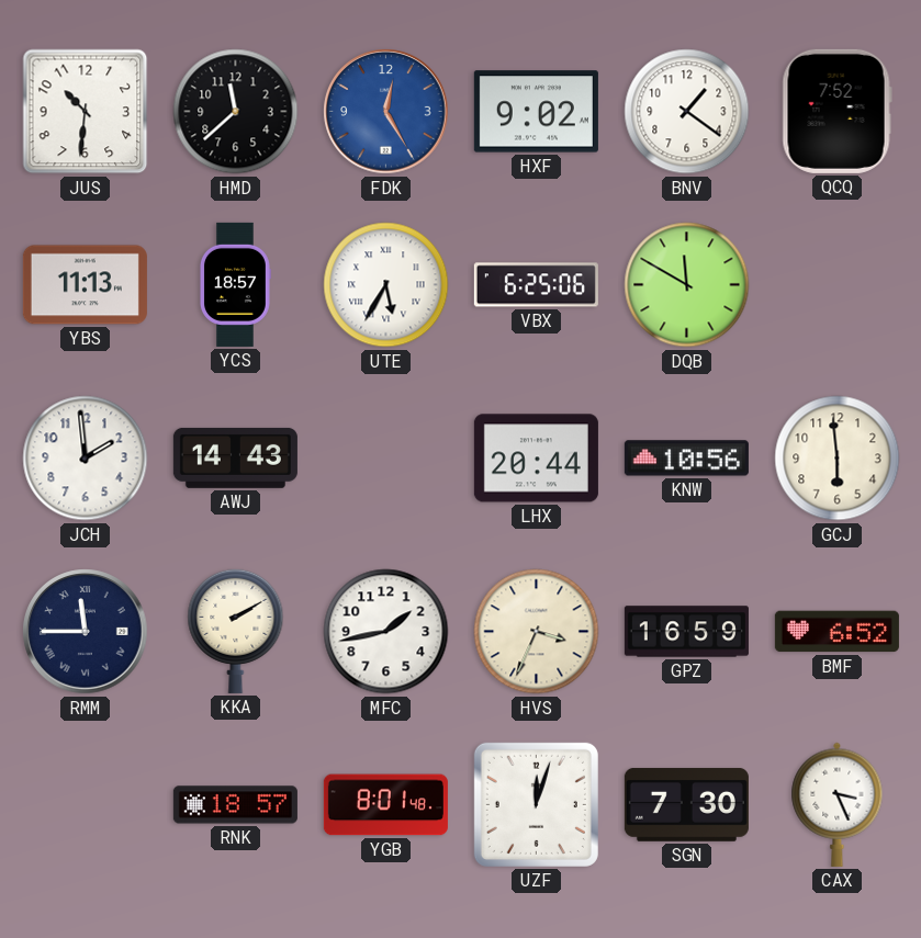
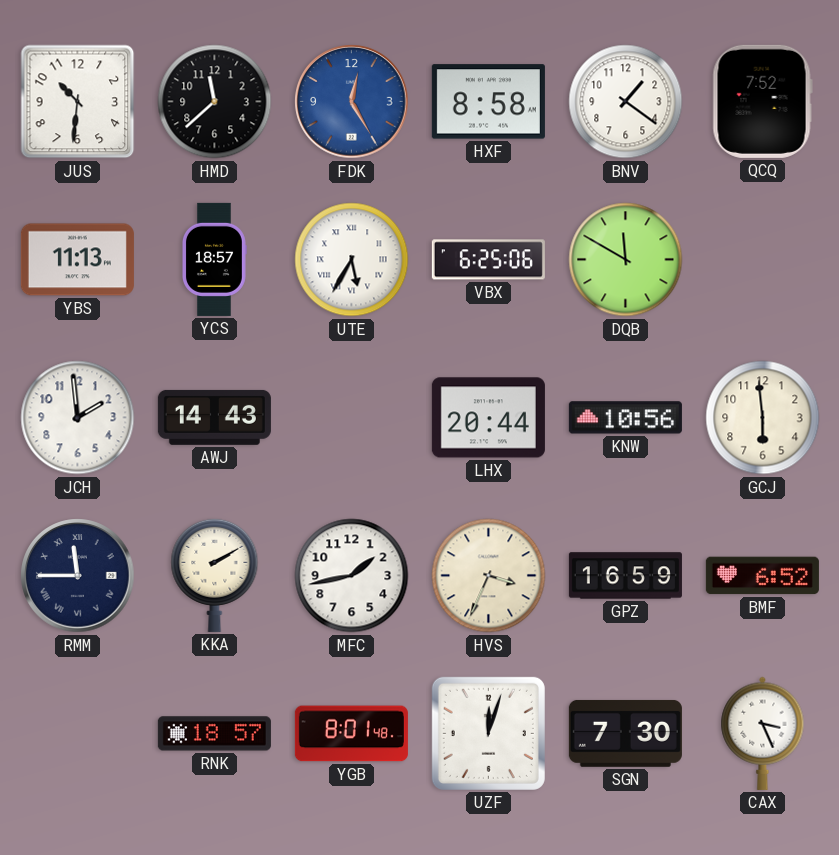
HXF: 9:02 -> 8:58
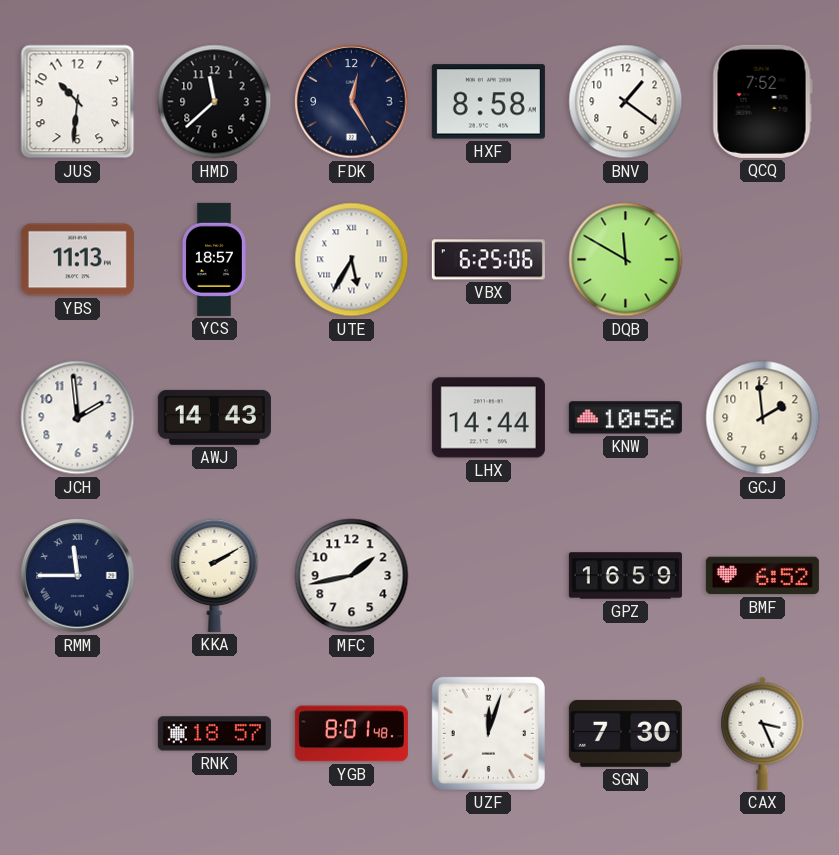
FDK dial: blue -> navy
LHX: 20:44 -> 14:44
GCJ: 5:59 -> 1:59
HVS: 3:34 -> none
